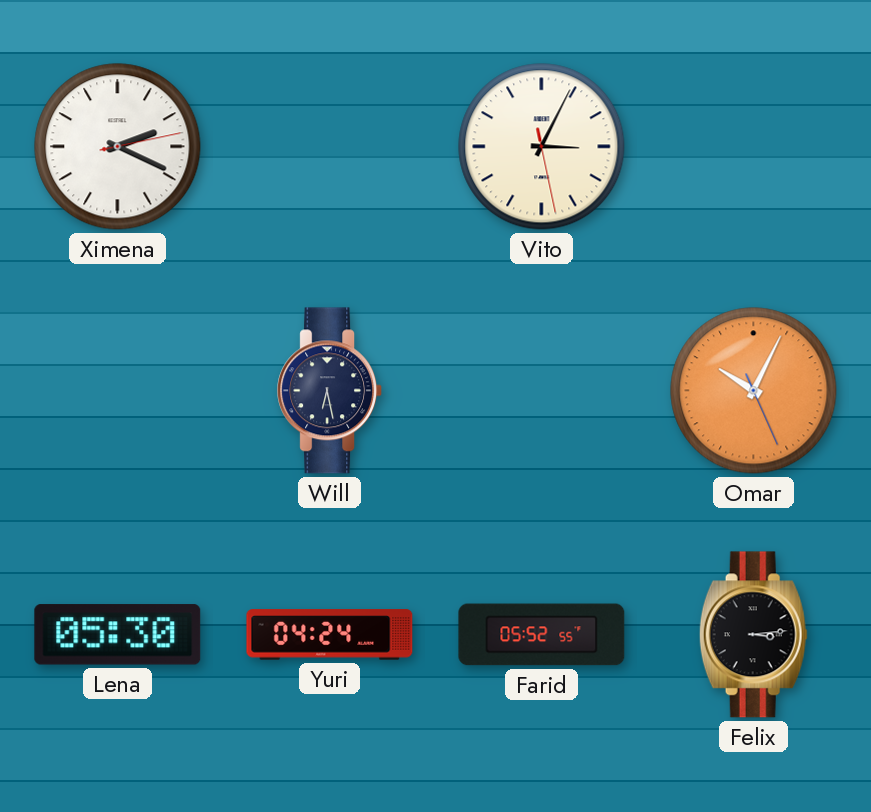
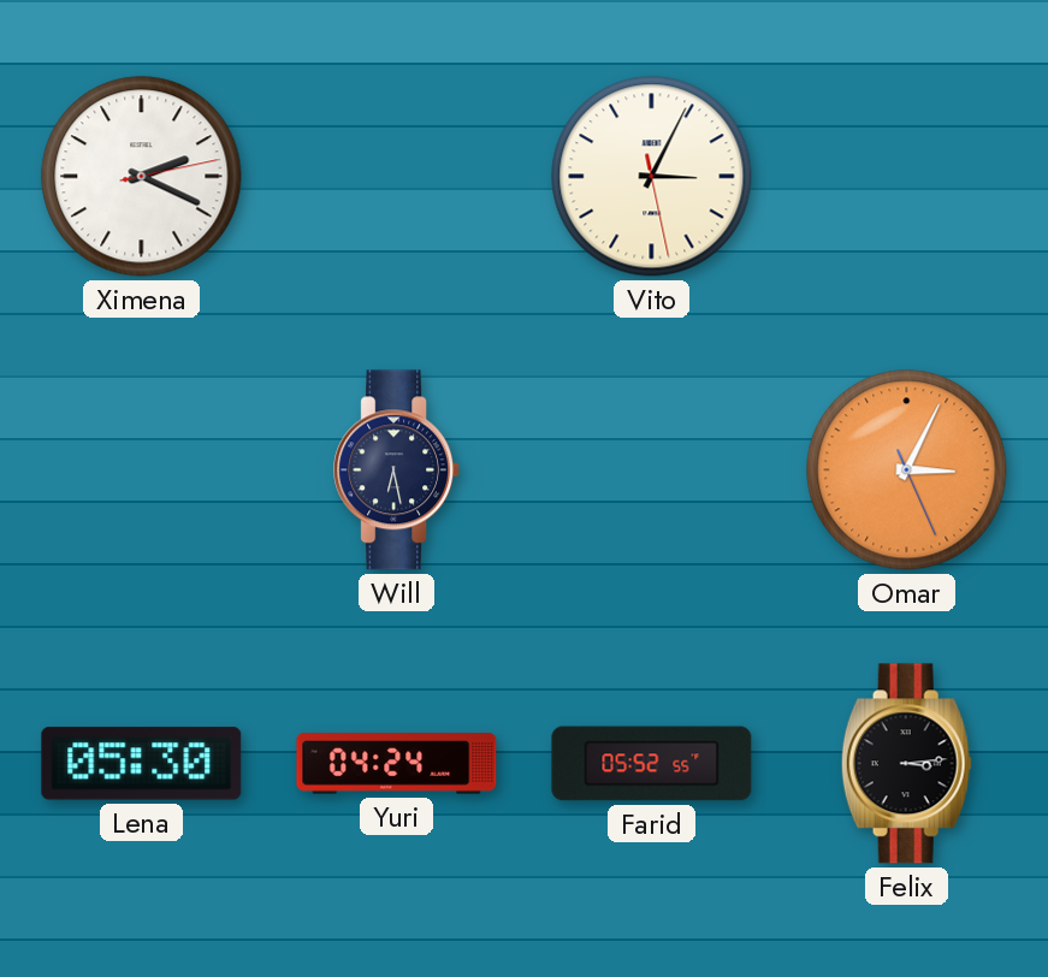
Omar: 10:04 -> 3:04
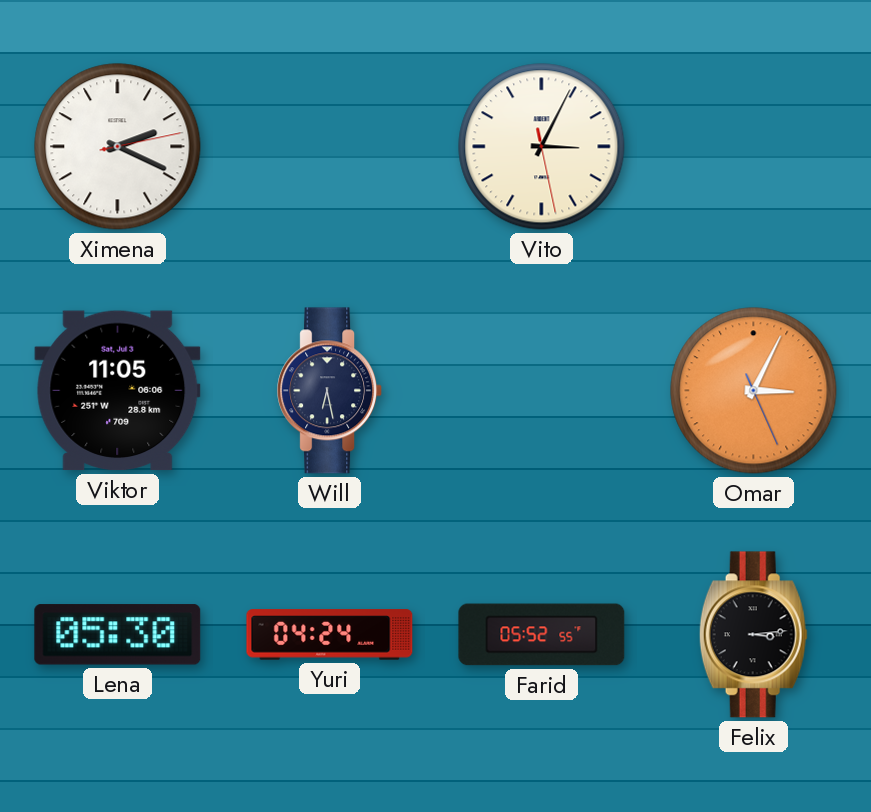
Viktor: none -> 11:05
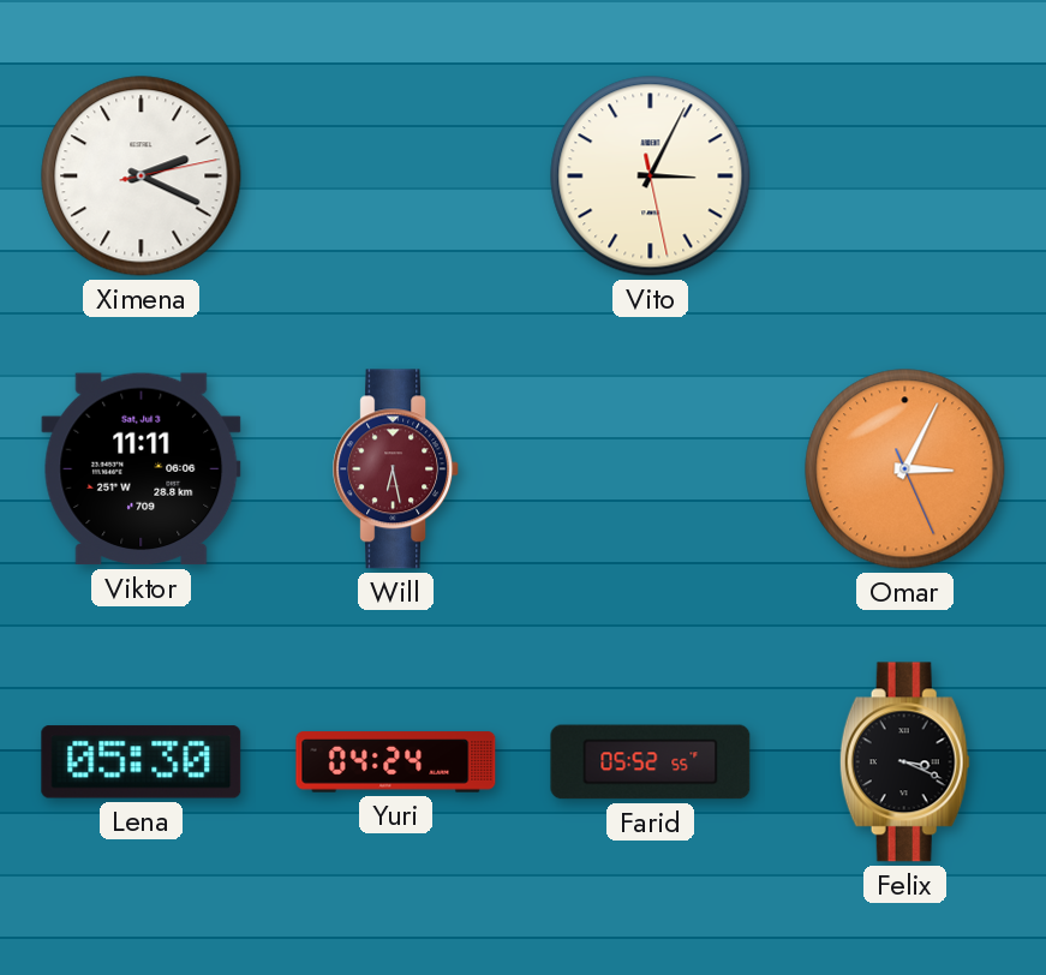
Viktor: 11:05 -> 11:11
Will dial: navy -> burgundy
Felix: 3:14 -> 3:19
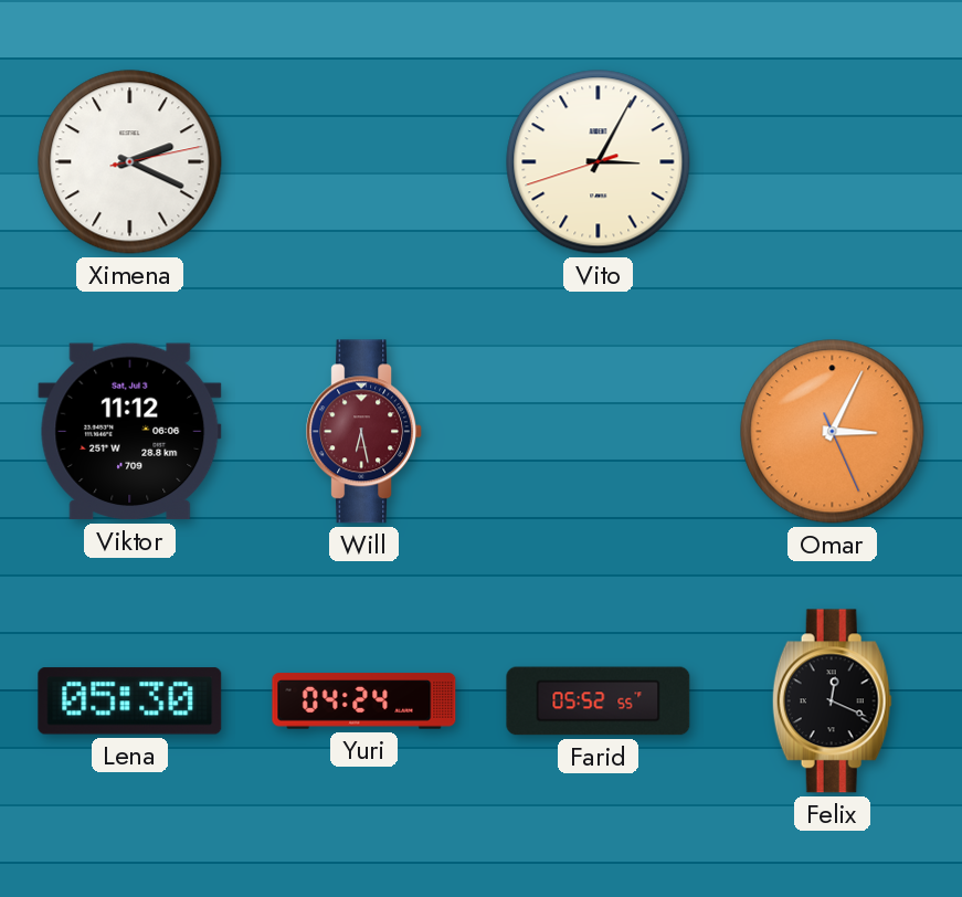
Vito: 3:04:28 -> 3:04:42
Viktor: 11:11 -> 11:12
Felix: 3:19 -> 12:19
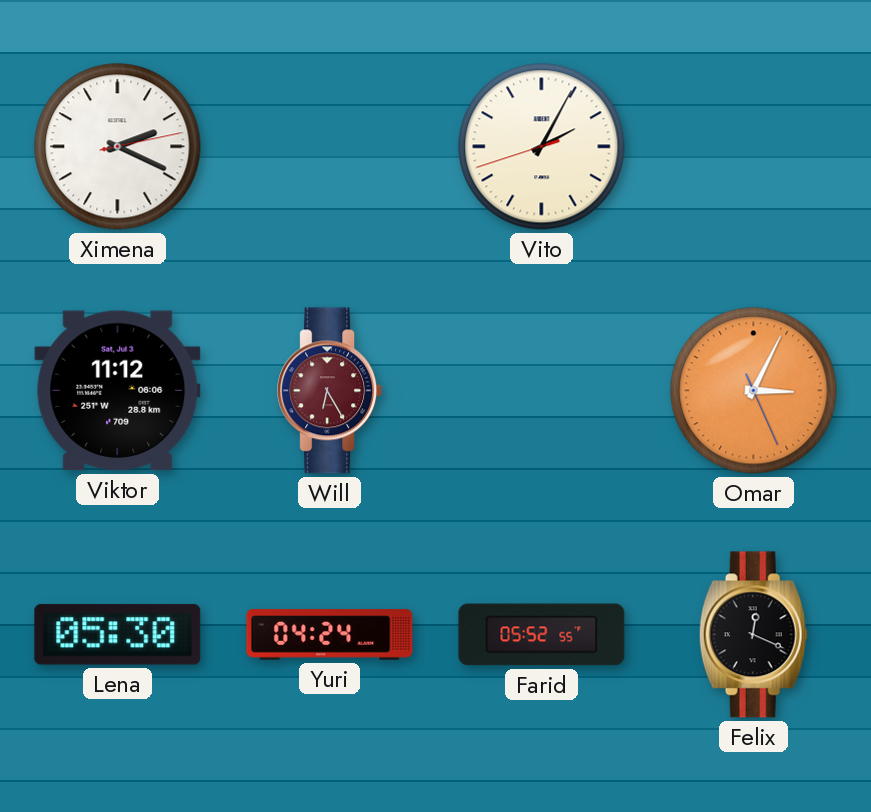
Vito: 3:04 -> 2:04
Will: 6:28 -> 6:25
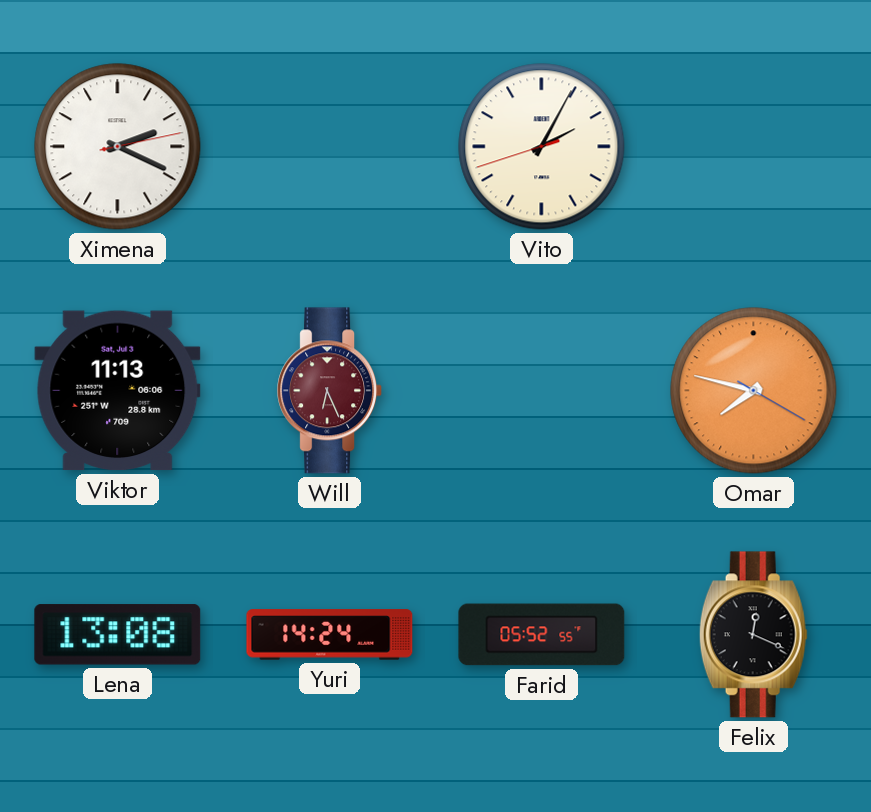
Viktor: 11:12 -> 11:13
Will: 6:25 -> 6:26
Omar: 3:04 -> 7:47
Lena: 05:30 -> 13:08
Yuri: 04:24 -> 14:24
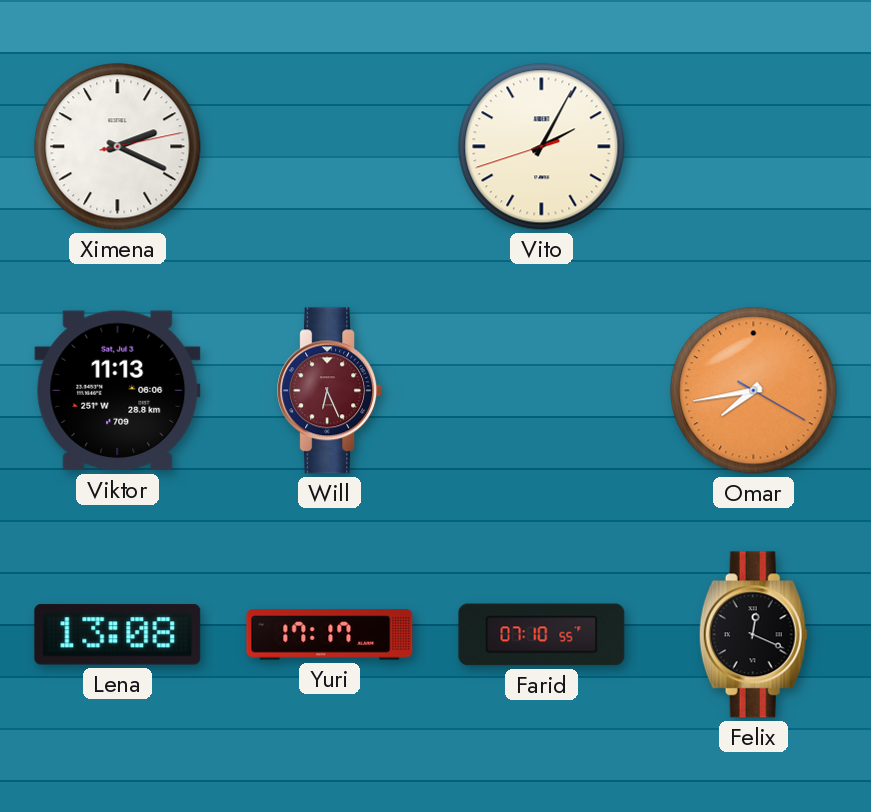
Omar: 7:47 -> 7:43
Yuri: 14:24 -> 17:17
Farid: 05:52 -> 07:10
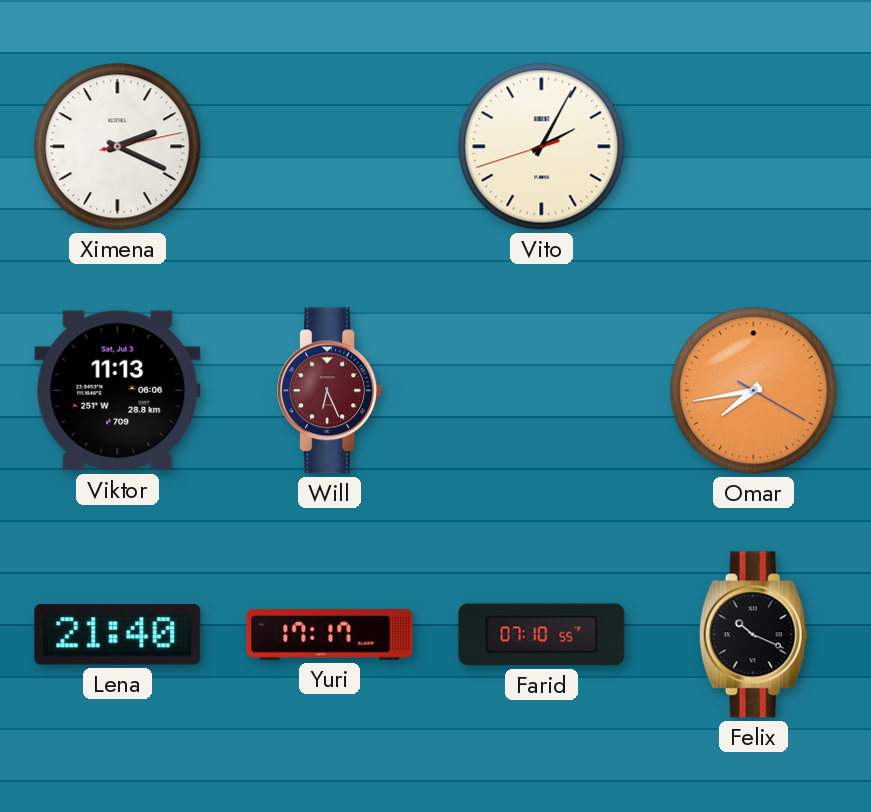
Lena: 13:08 -> 21:40
Felix: 12:19 -> 10:19
